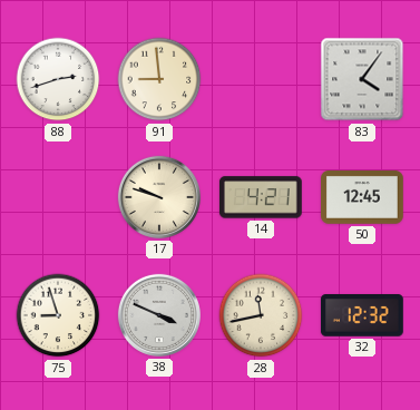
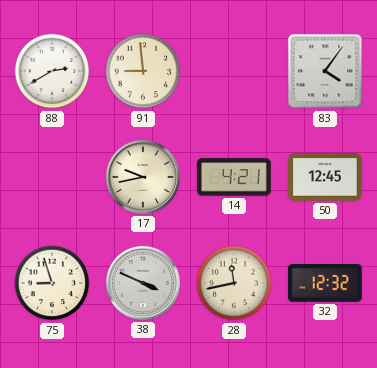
88: 2:42 -> 2:40
17: 9:48 -> 9:43
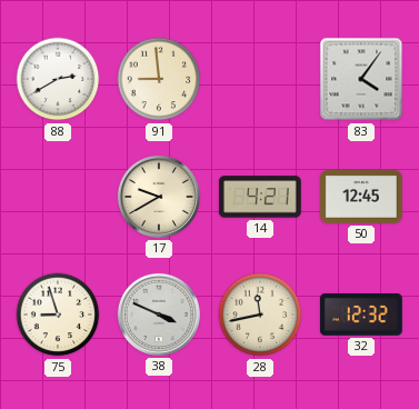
17: 9:43 -> 9:40
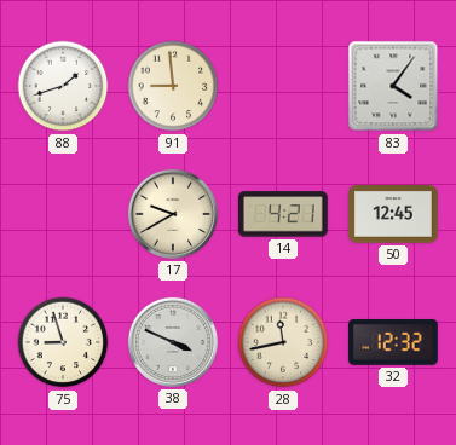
88: 2:40 -> 1:42
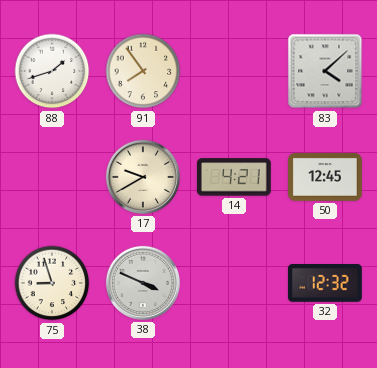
91: 8:59 -> 7:54
83: 4:06 -> 4:08
28: 11:43 -> none
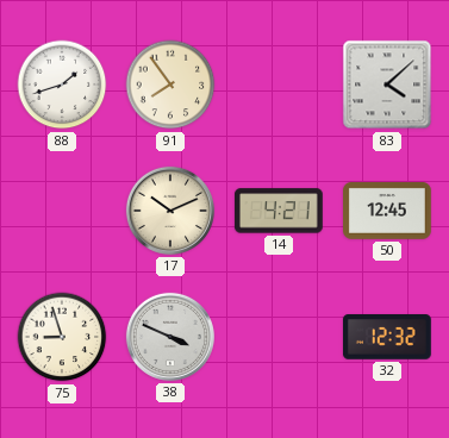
17: 9:40 -> 10:11
